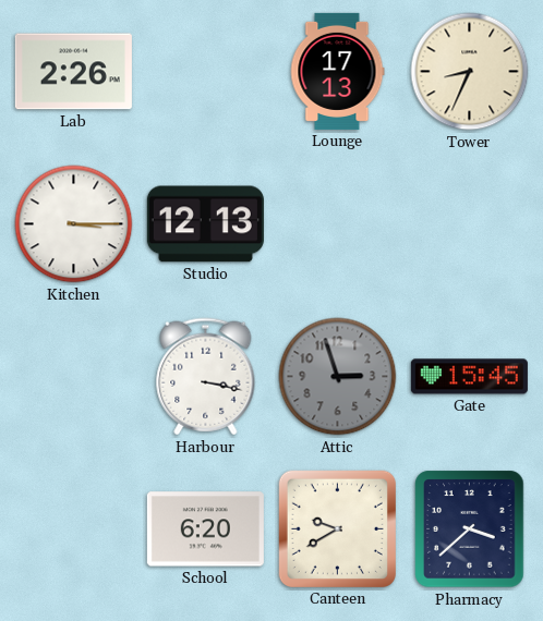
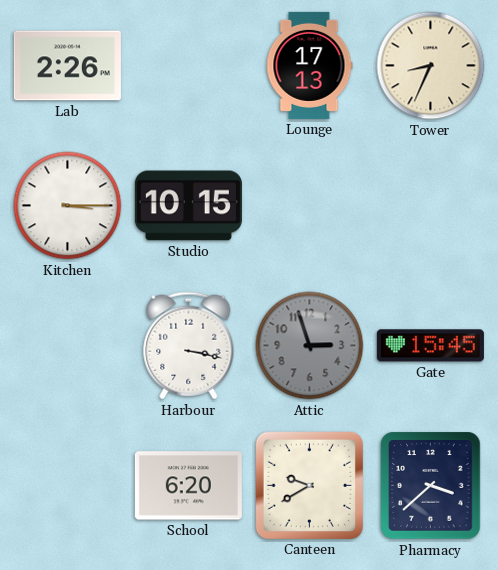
Studio: 12:13 -> 10:15
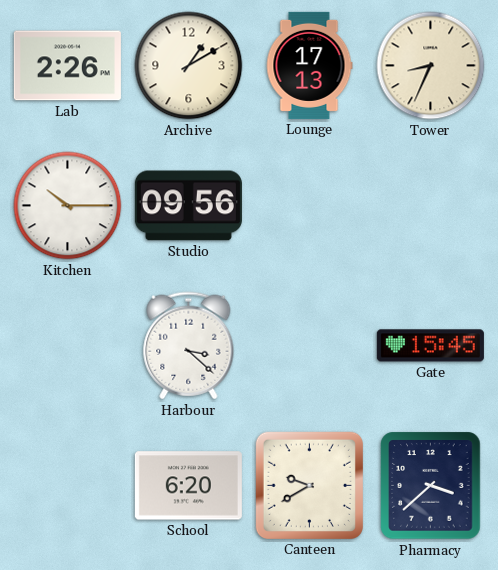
Archive: none -> 1:10
Kitchen: 3:15 -> 10:15
Studio: 10:15 -> 09:56
Harbour: 3:17 -> 3:22
Attic: 2:57 -> none
